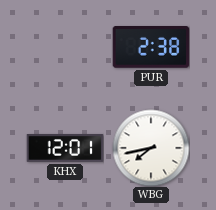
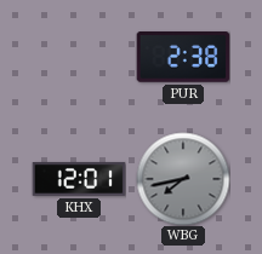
WBG dial: white -> grey
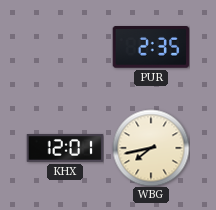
PUR: 2:38 -> 2:35
WBG dial: grey -> cream
